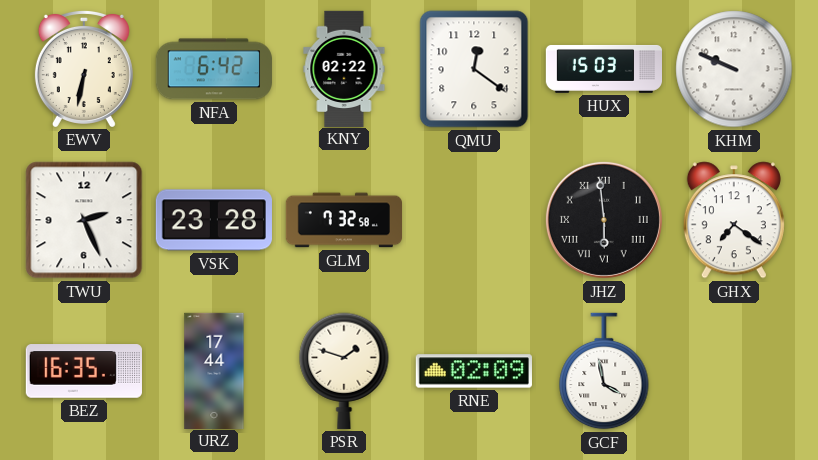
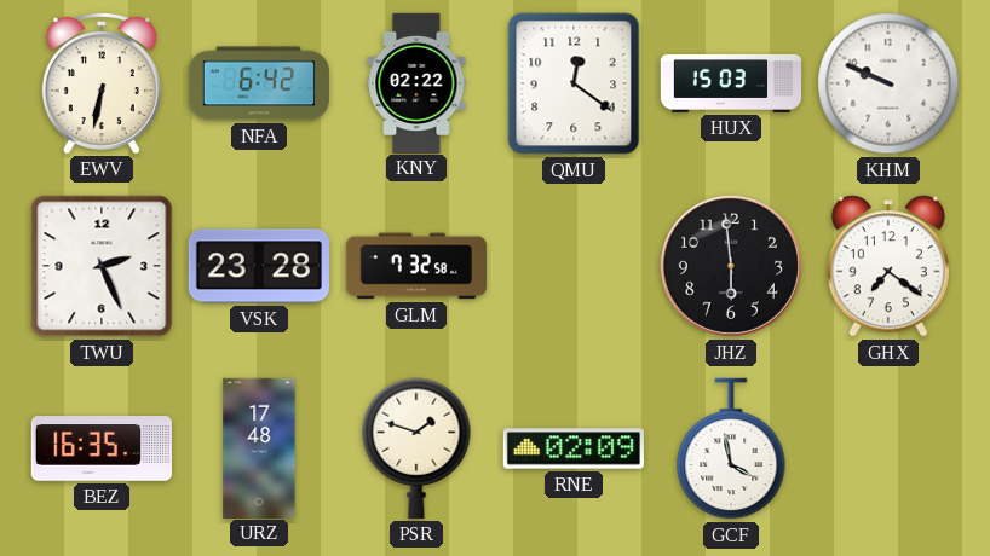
JHZ numerals: Roman -> Arabic
URZ: 17:44 -> 17:48
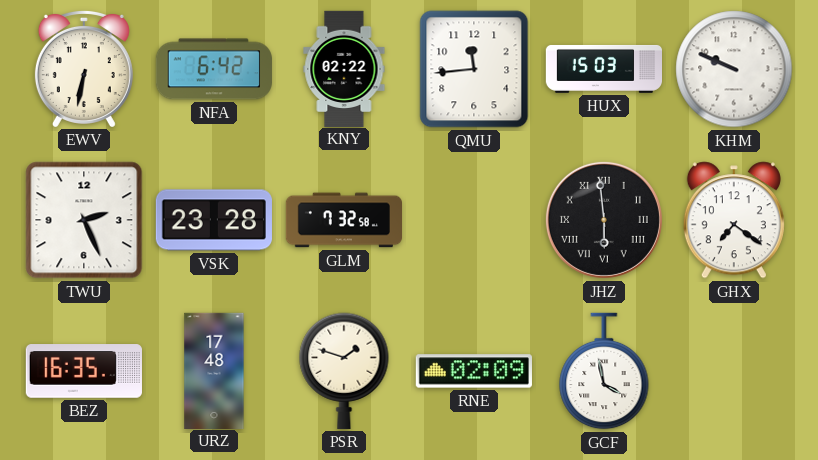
QMU: 12:21 -> 11:44
JHZ numerals: Arabic -> Roman
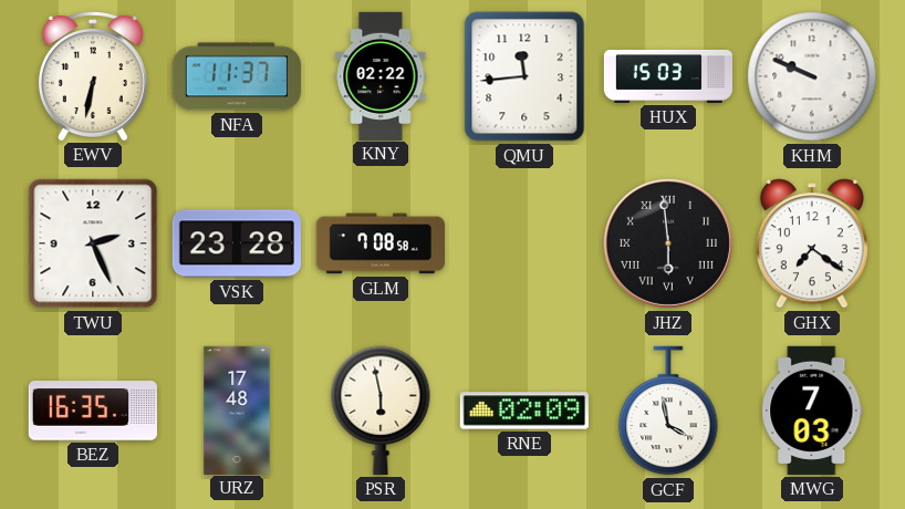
NFA: 6:42 -> 11:37
GLM: 7:32 -> 7:08
PSR: 1:48 -> 5:58
MWG: none -> 7:03
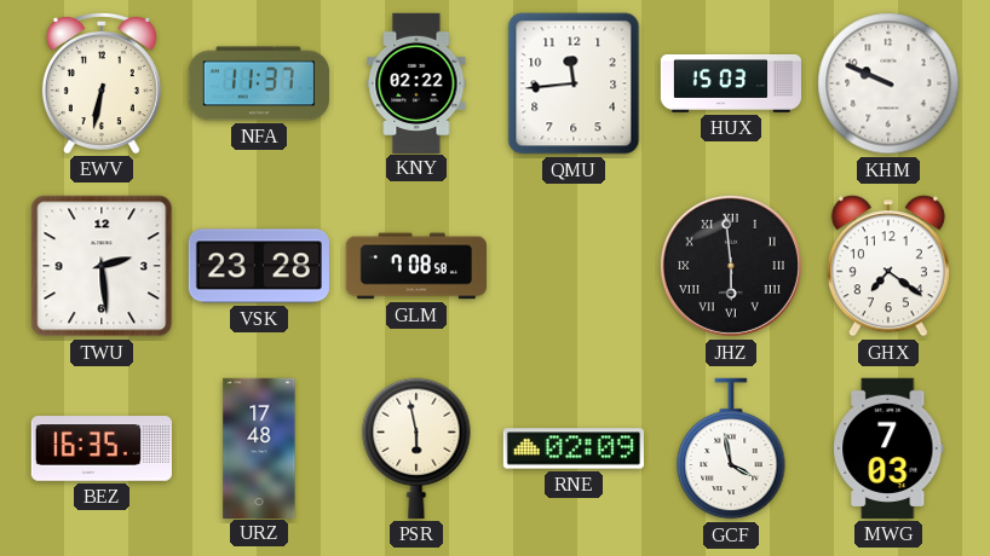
TWU: 2:26 -> 2:29
